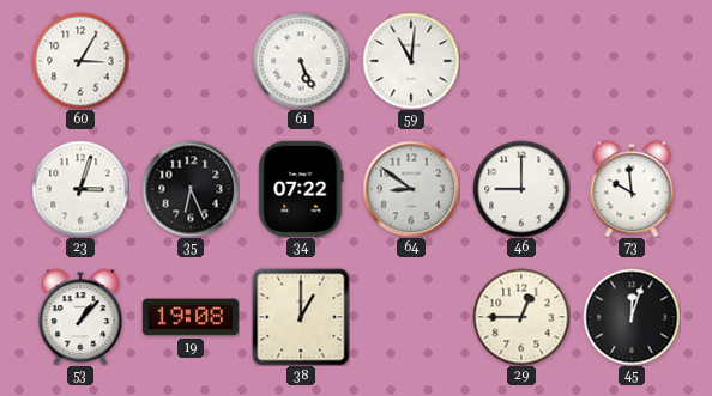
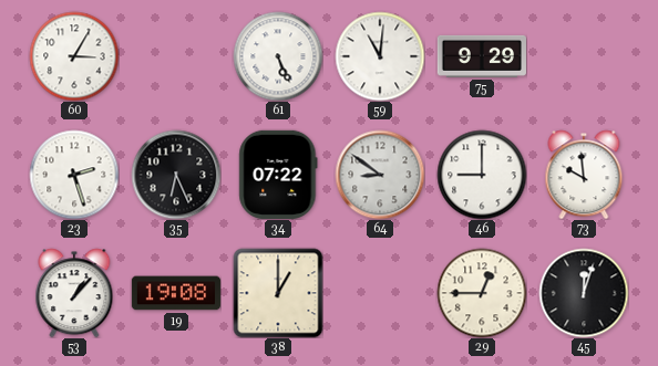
75: none -> 9:29
23: 3:03 -> 2:27
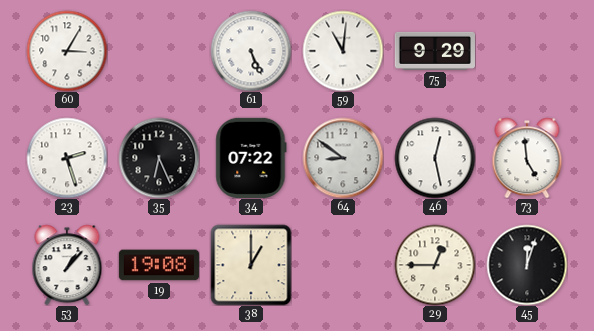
46: 9:00 -> 12:28
73: 9:59 -> 4:59
